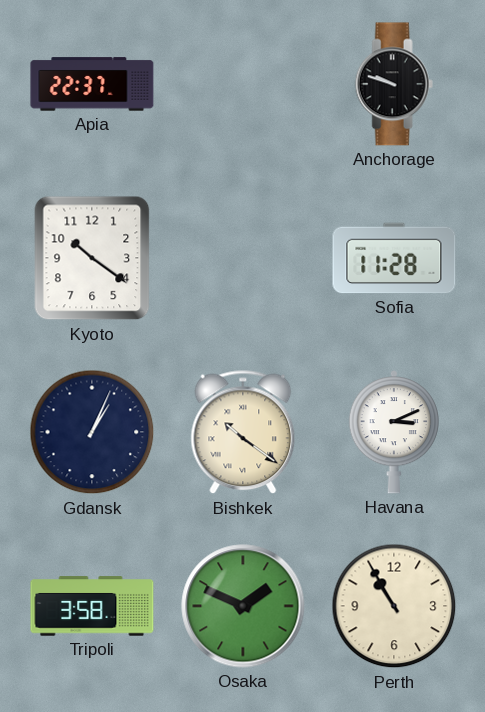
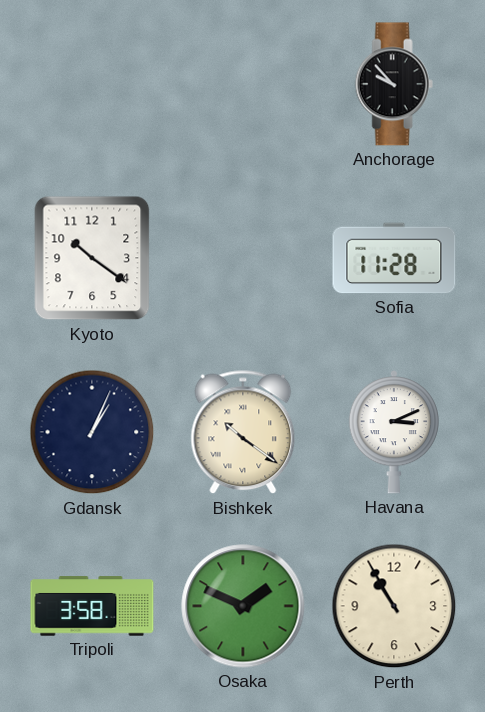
Apia: 22:37 -> none
Anchorage: 9:48 -> 9:53
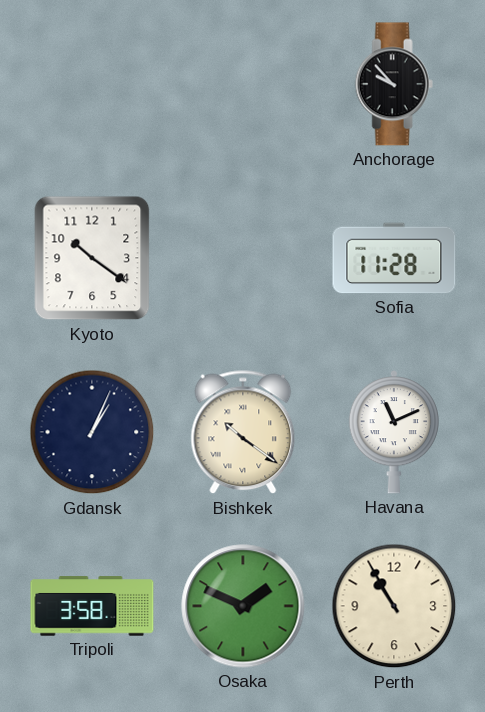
Havana: 3:11 -> 11:11
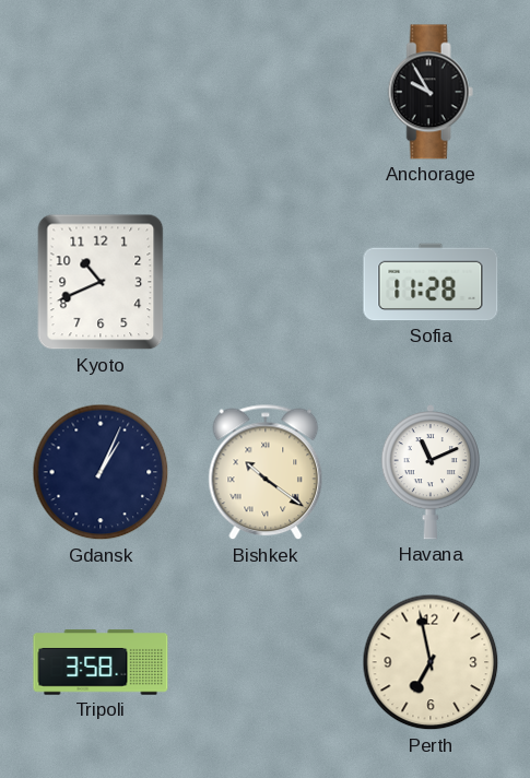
Anchorage: 9:53 -> 9:55
Kyoto: 10:21 -> 10:41
Osaka: 1:49 -> none
Perth: 10:55 -> 6:58
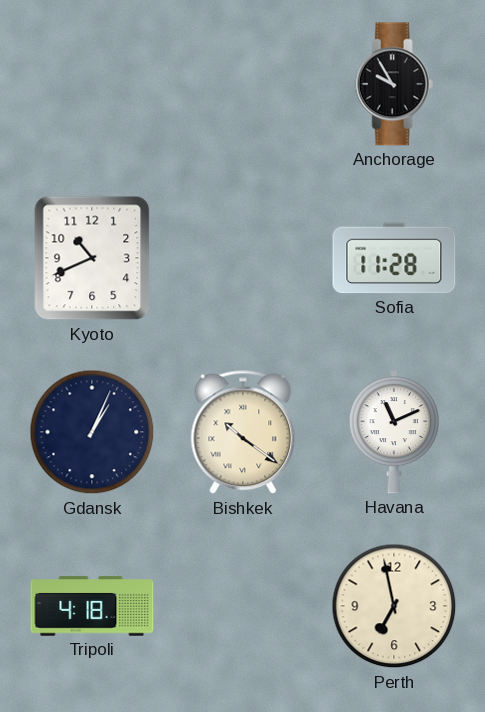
Tripoli: 3:58 -> 4:18
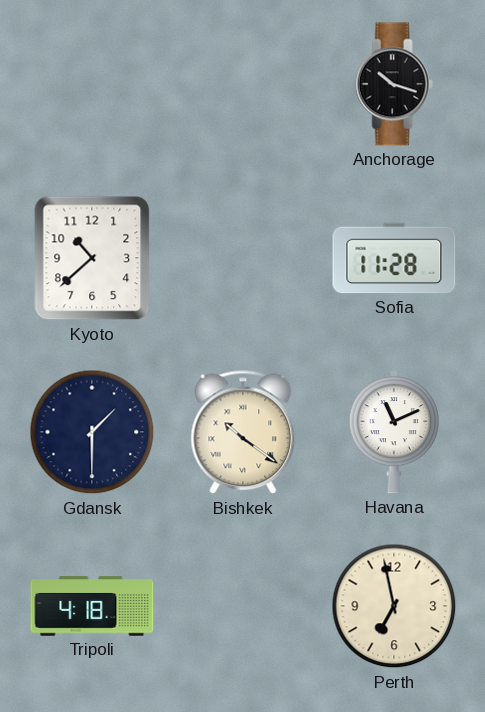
Anchorage: 9:55 -> 10:18
Kyoto: 10:41 -> 10:38
Gdansk: 1:04 -> 1:30
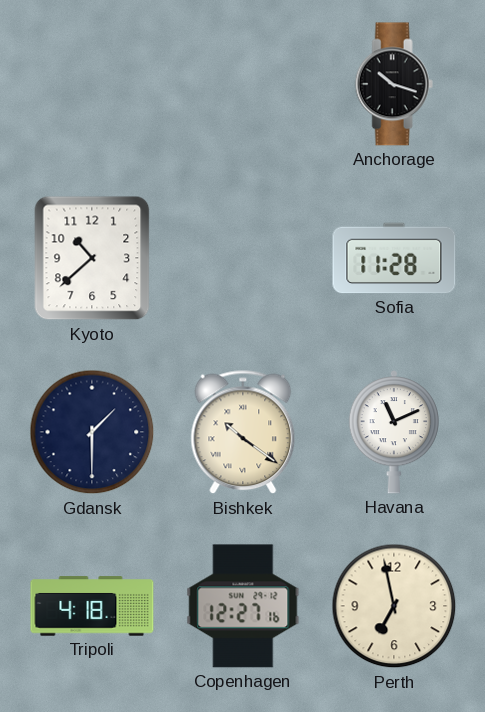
Copenhagen: none -> 12:27
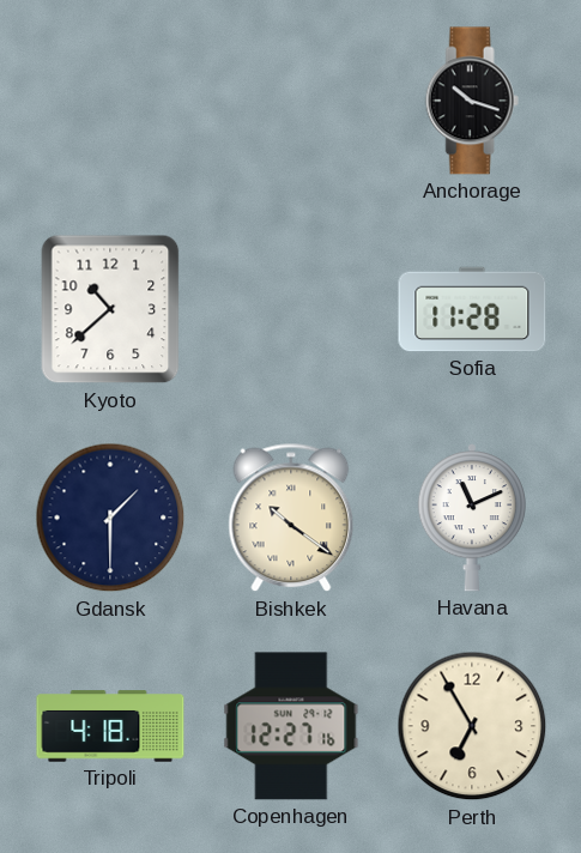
Perth: 6:58 -> 6:55
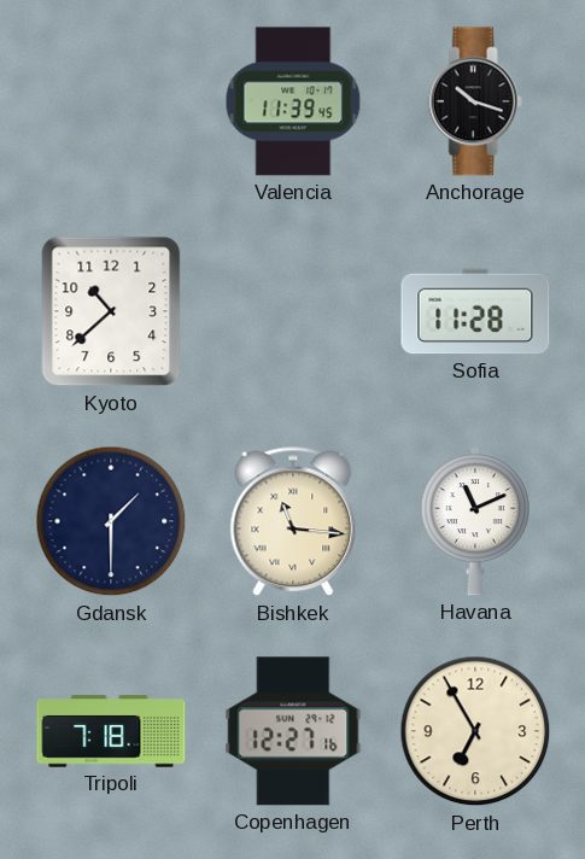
Valencia: none -> 11:39
Bishkek: 10:21 -> 11:16
Tripoli: 4:18 -> 7:18
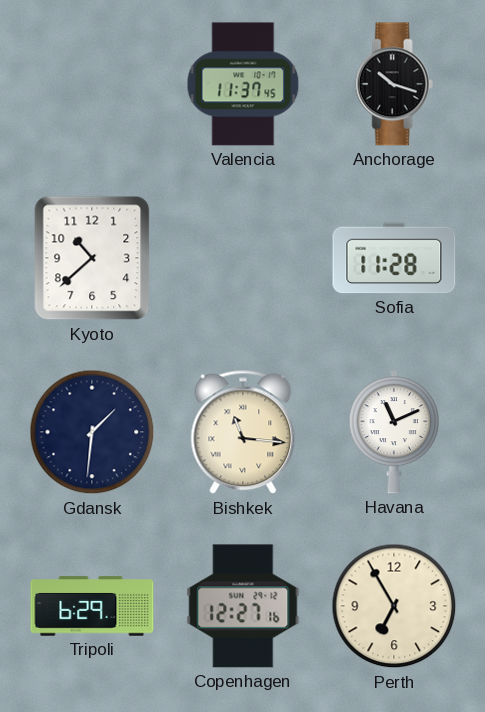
Valencia: 11:39 -> 11:37
Gdansk: 1:30 -> 1:31
Tripoli: 7:18 -> 6:29
